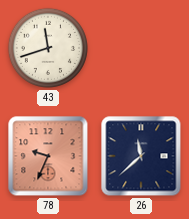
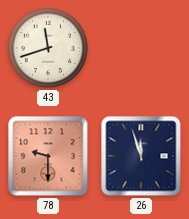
78: 9:34 -> 9:30
26: 11:38 -> 11:57
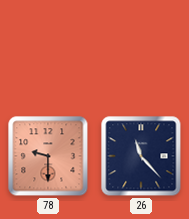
43: 11:42 -> none
26: 11:57 -> 11:23
